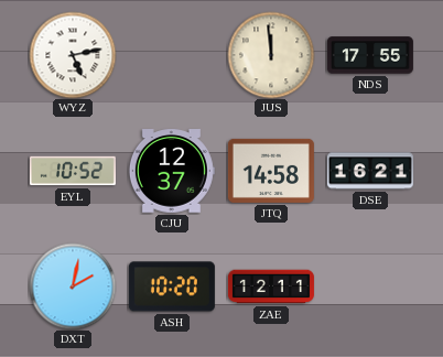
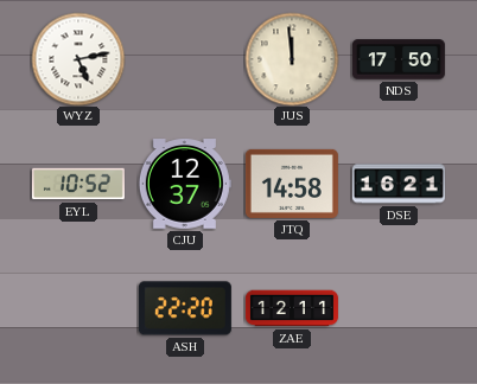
NDS: 17:55 -> 17:50
DXT: 2:02 -> none
ASH: 10:20 -> 22:20
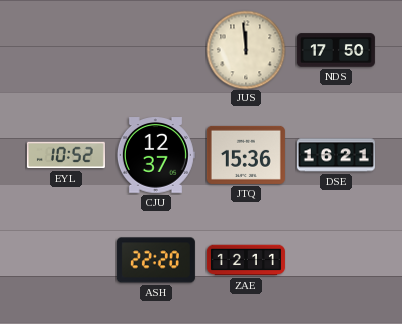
WYZ: 5:13 -> none
JTQ: 14:58 -> 15:36
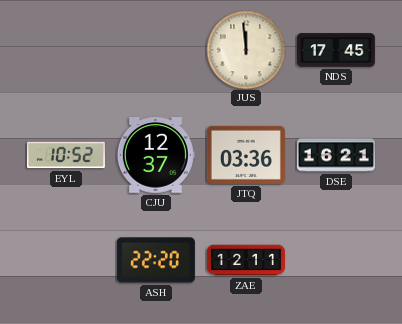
NDS: 17:50 -> 17:45
JTQ: 15:36 -> 03:36
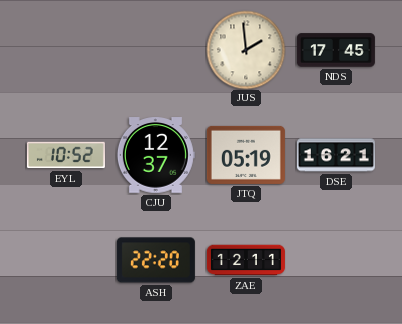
JUS: 11:59 -> 1:59
JTQ: 03:36 -> 05:19
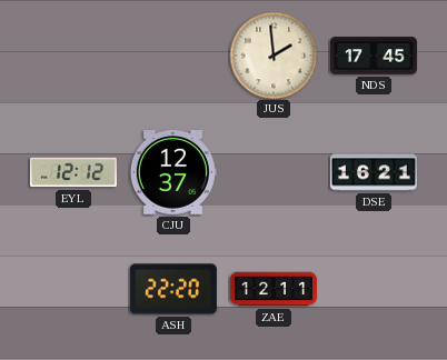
EYL: 10:52 -> 12:12
JTQ: 05:19 -> none
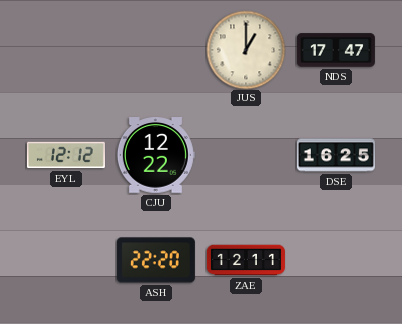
JUS: 1:59 -> 1:00
NDS: 17:45 -> 17:47
CJU: 12:37 -> 12:22
DSE: 16:21 -> 16:25
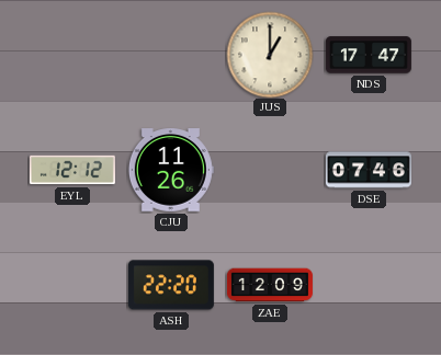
CJU: 12:22 -> 11:26
DSE: 16:25 -> 07:46
ZAE: 12:11 -> 12:09
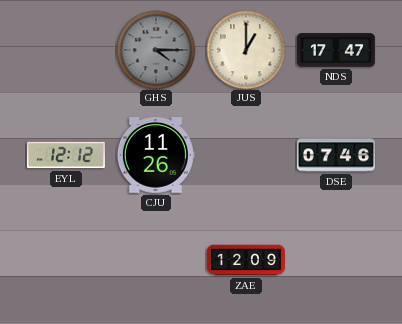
GHS: none -> 4:15
ASH: 22:20 -> none
